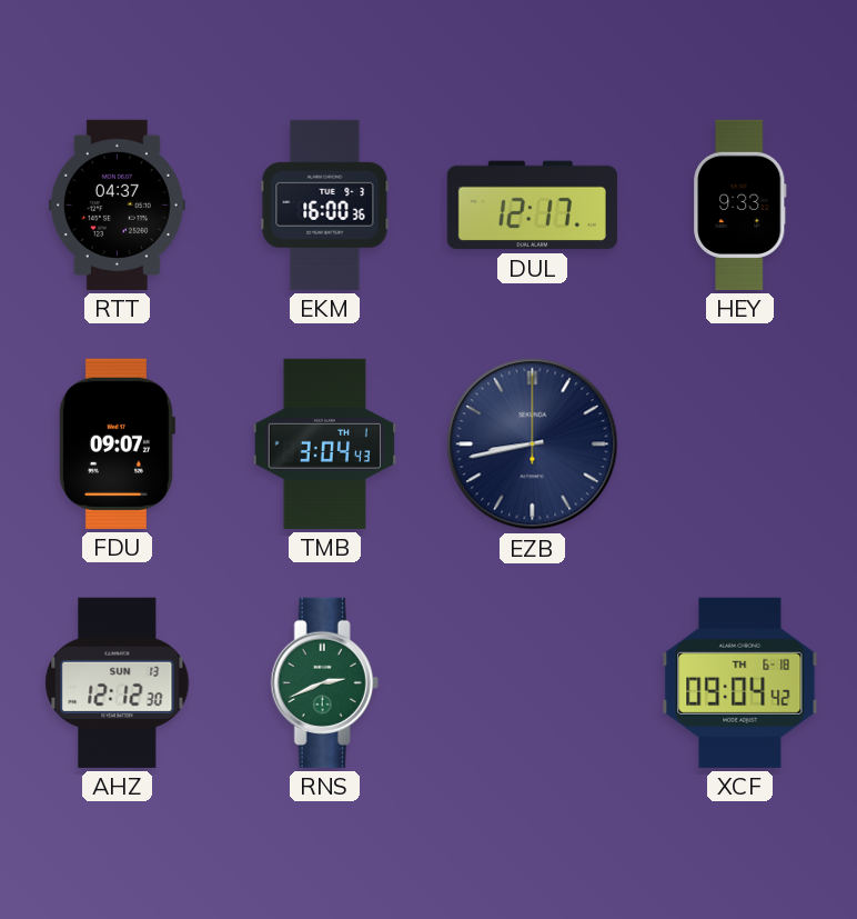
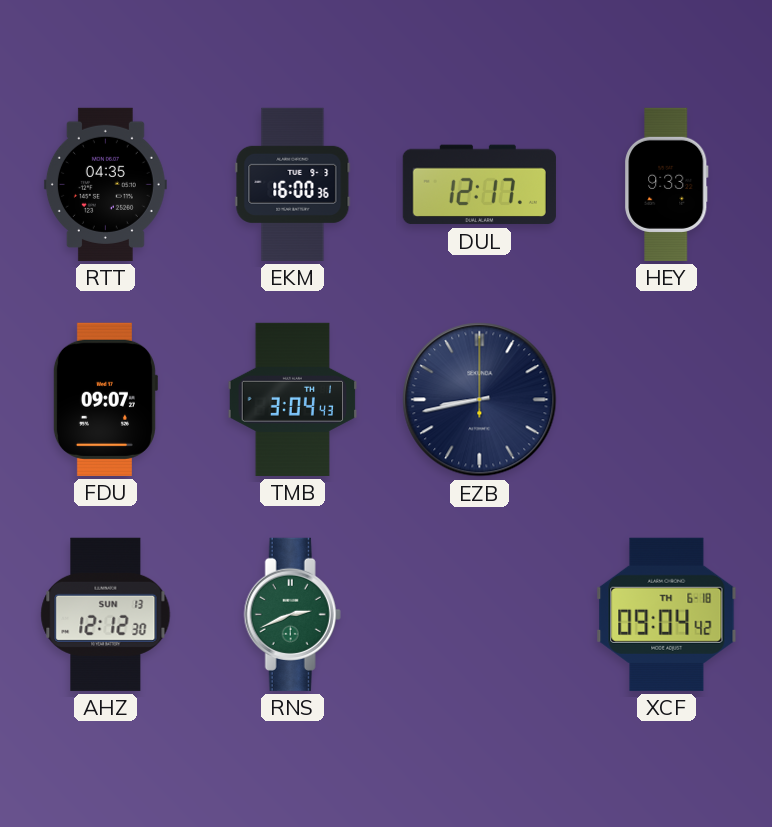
RTT: 04:37 -> 04:35
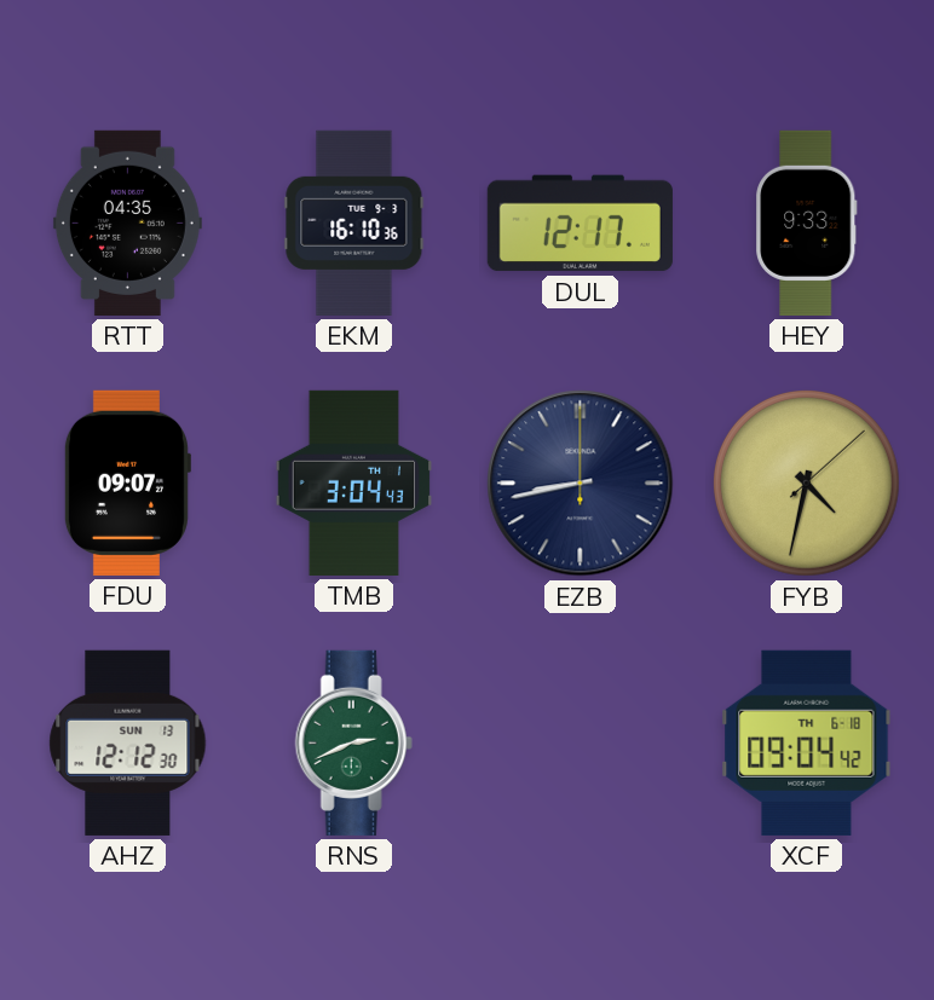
EKM: 16:00 -> 16:10
FYB: none -> 4:32
